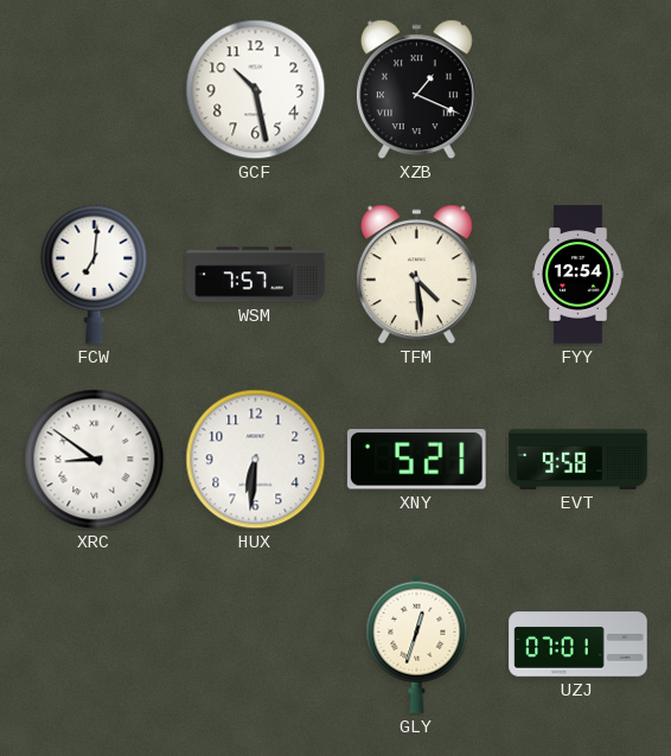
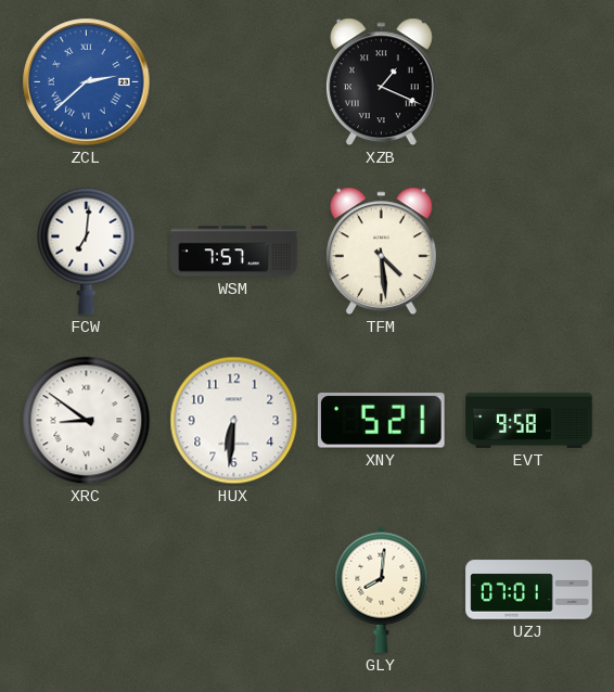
ZCL: none -> 2:38
GCF: 10:28 -> none
FYY: 12:54 -> none
GLY: 12:33 -> 8:01
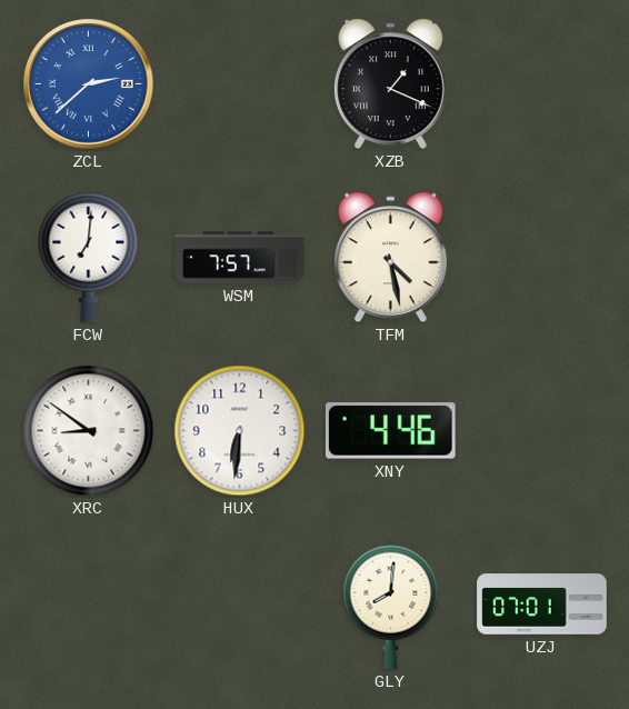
TFM: 4:29 -> 4:28
XNY: 5:21 -> 4:46
EVT: 9:58 -> none
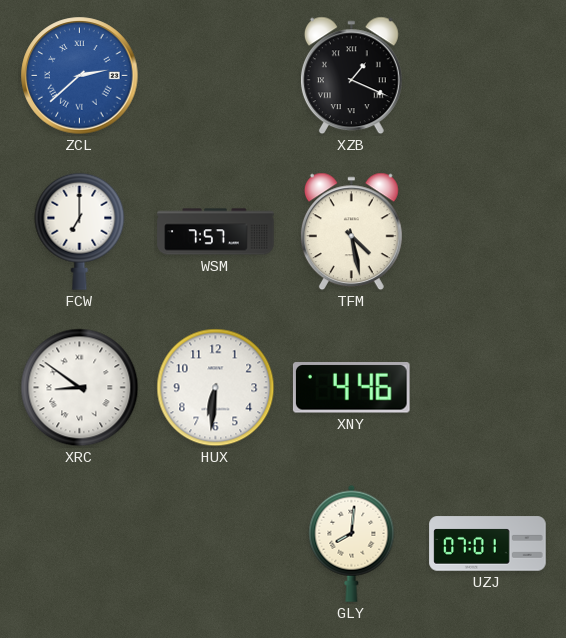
FCW: 7:01 -> 7:00
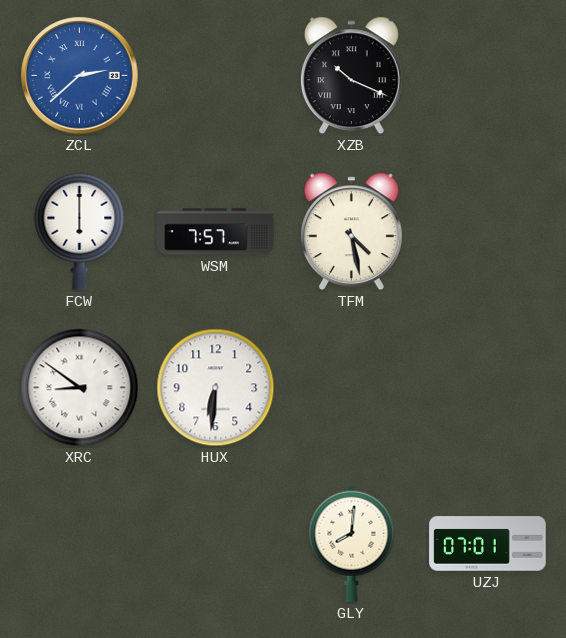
XZB: 1:19 -> 10:19
FCW: 7:00 -> 6:00
XNY: 4:46 -> none
